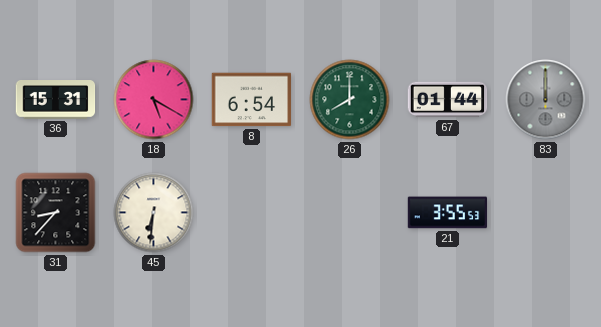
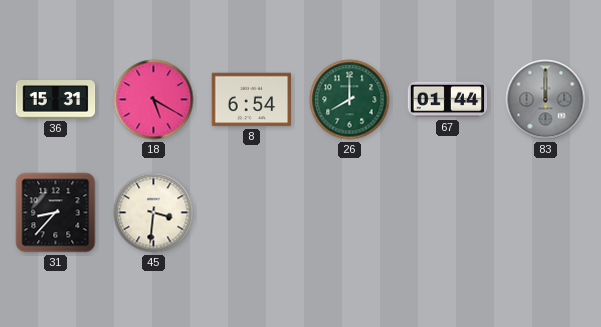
45: 6:31 -> 3:31
21: 3:55 -> none
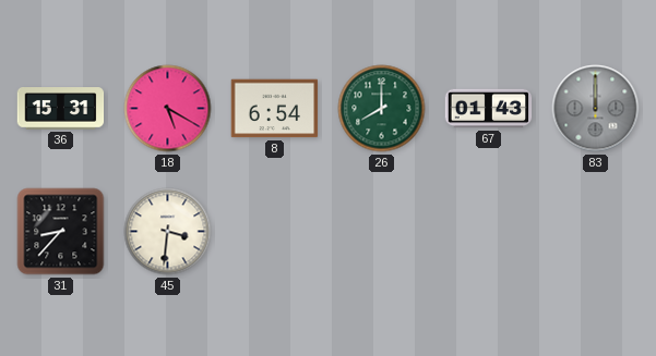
67: 01:44 -> 01:43
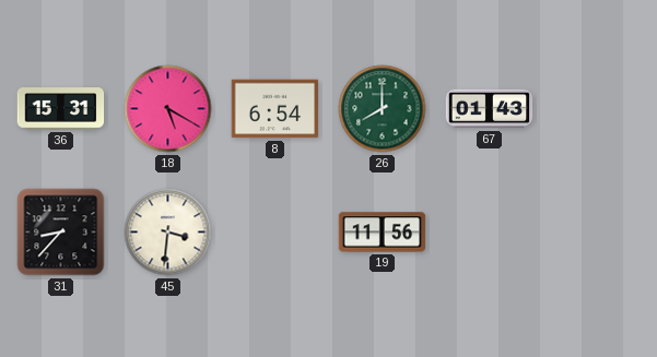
83: 12:00 -> none
19: none -> 11:56
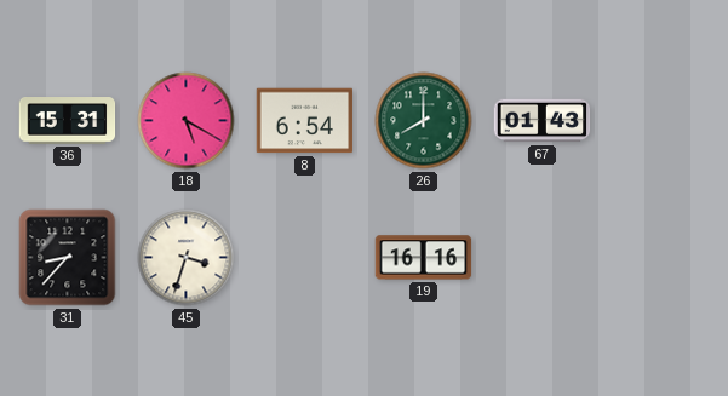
45: 3:31 -> 3:33
19: 11:56 -> 16:16
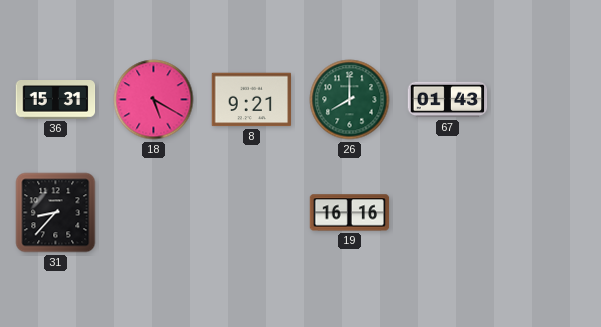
8: 6:54 -> 9:21
45: 3:33 -> none
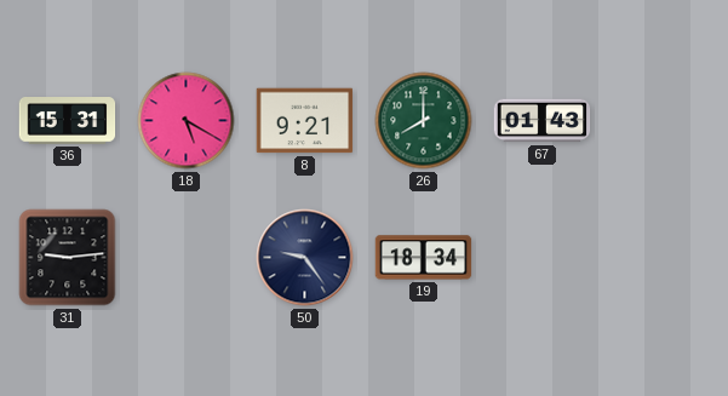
31: 8:37 -> 9:14
50: none -> 9:24
19: 16:16 -> 18:34
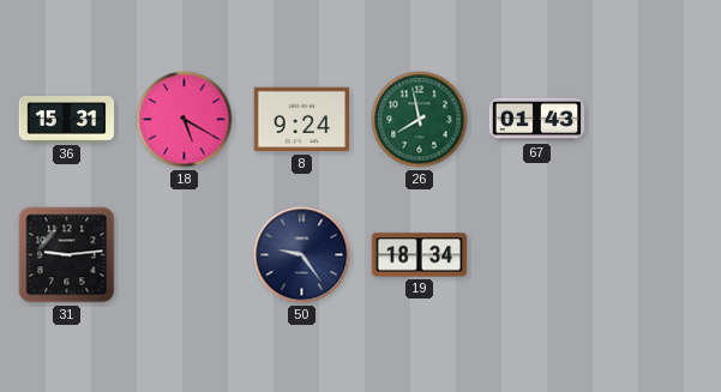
8: 9:21 -> 9:24
26: 8:00 -> 7:58
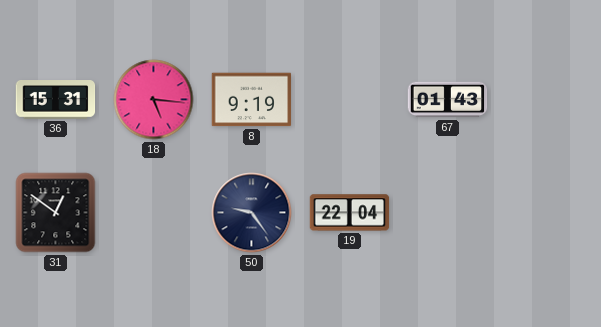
18: 5:20 -> 5:16
8: 9:24 -> 9:19
26: 7:58 -> none
31: 9:14 -> 12:51
19: 18:34 -> 22:04
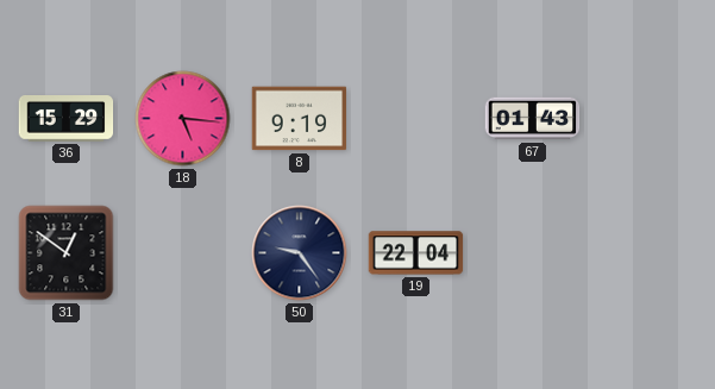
36: 15:31 -> 15:29
